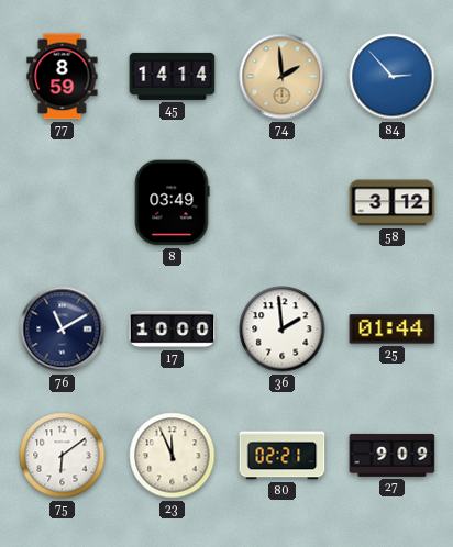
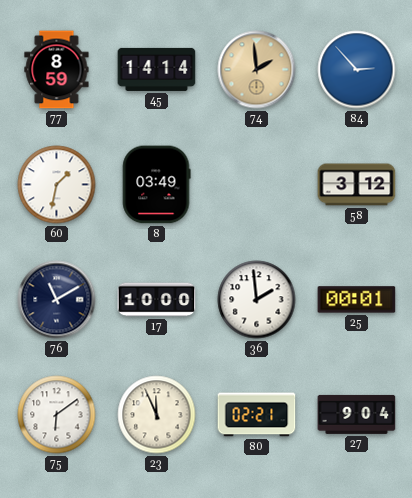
60: none -> 1:32
25: 01:44 -> 00:01
27: 9:09 -> 9:04
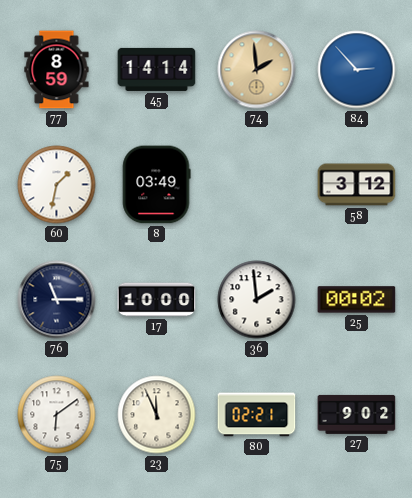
76: 11:10 -> 11:15
25: 00:01 -> 00:02
27: 9:04 -> 9:02
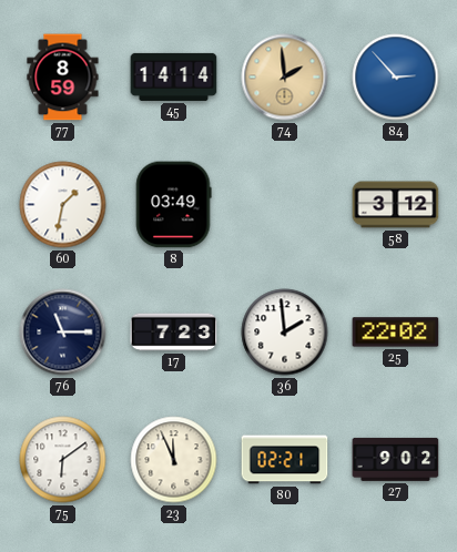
17: 10:00 -> 7:23
25: 00:02 -> 22:02
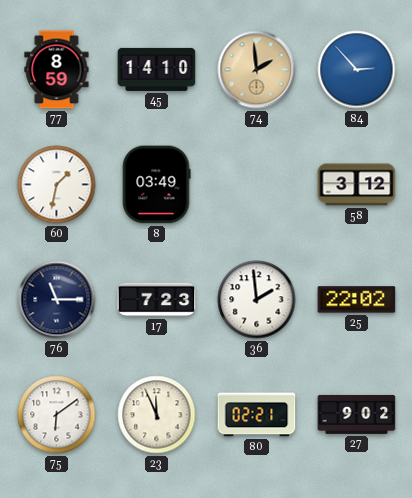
45: 14:14 -> 14:10
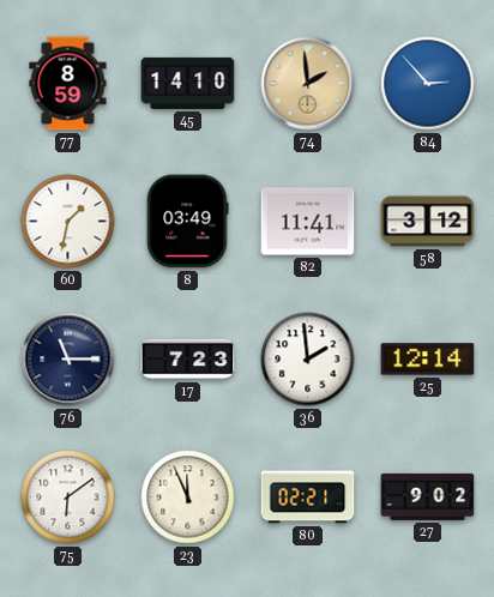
82: none -> 11:41
25: 22:02 -> 12:14
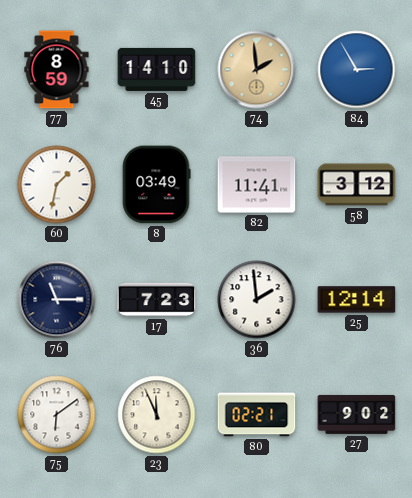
84: 2:53 -> 2:55
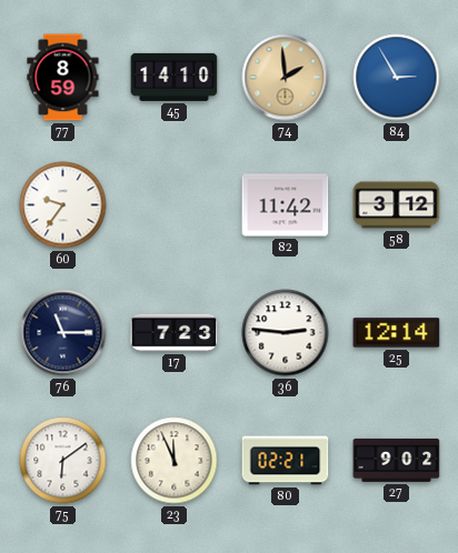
60: 1:32 -> 9:36
8: 03:49 -> none
82: 11:41 -> 11:42
36: 1:59 -> 2:46
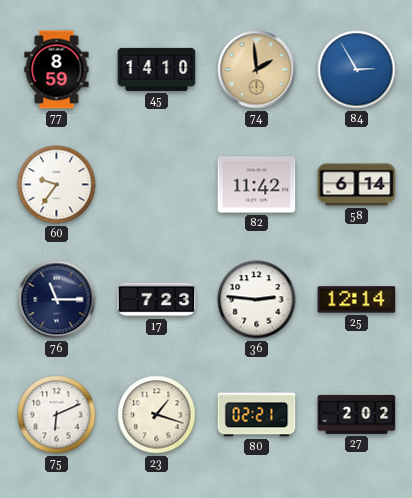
58: 3:12 -> 6:14
75: 6:09 -> 6:11
23: 11:56 -> 1:18
27: 9:02 -> 2:02
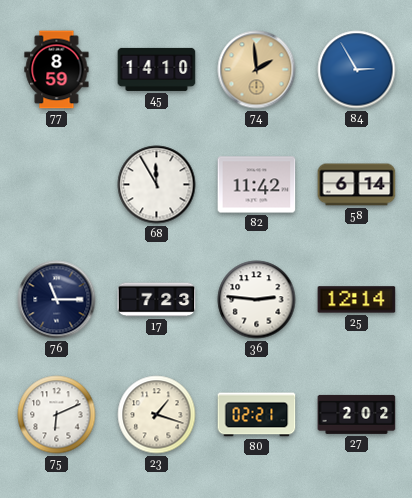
60: 9:36 -> none
68: none -> 11:55
